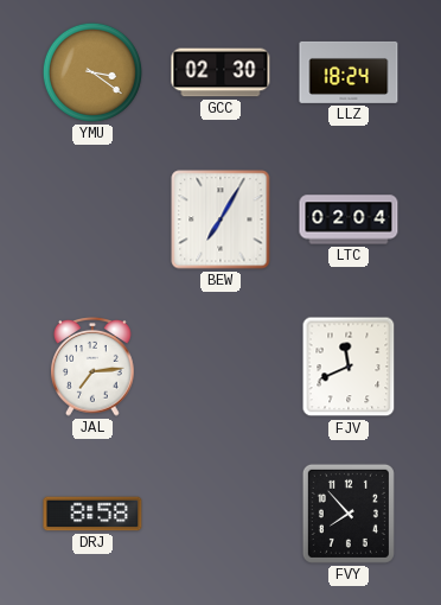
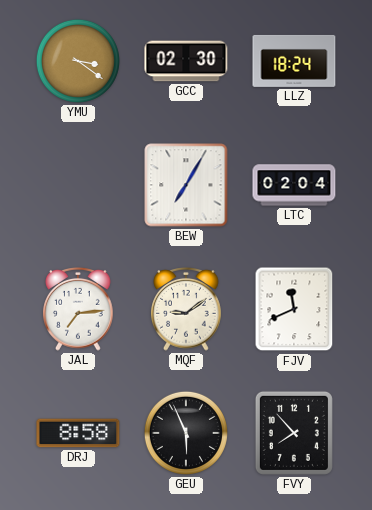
MQF: none -> 9:09
GEU: none -> 5:56
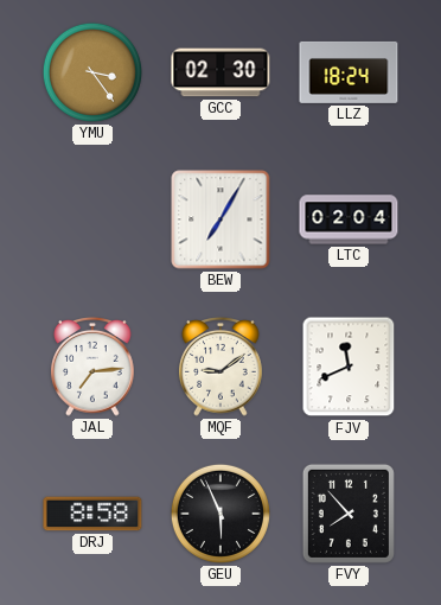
YMU: 3:21 -> 3:24
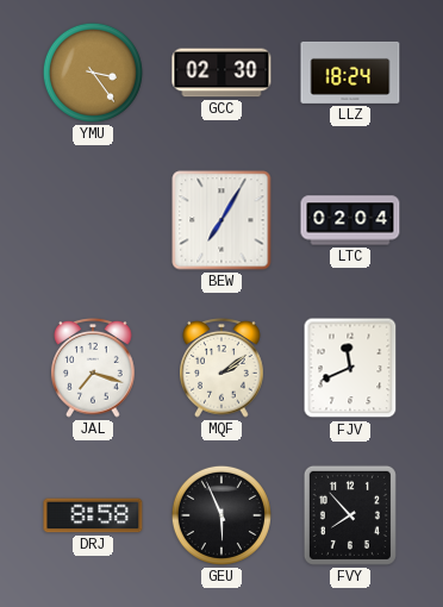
JAL: 7:14 -> 7:18
MQF: 9:09 -> 2:09
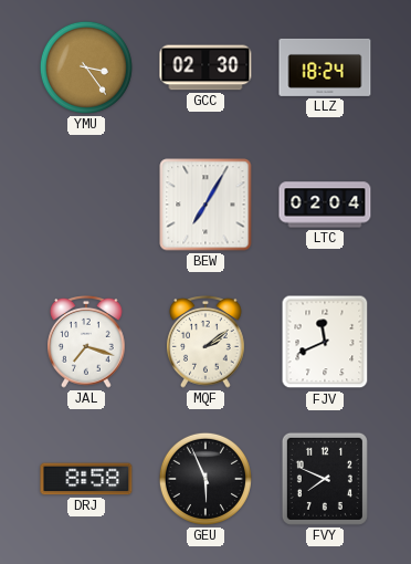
FVY: 7:53 -> 7:49
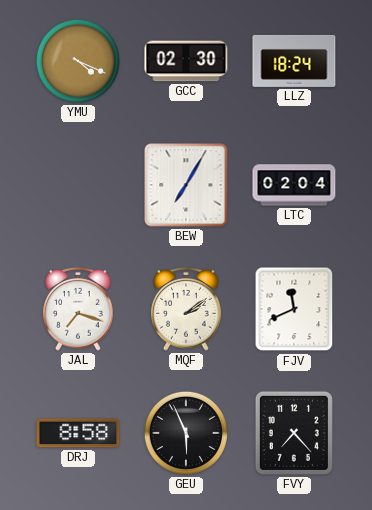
YMU: 3:24 -> 4:19
FVY: 7:49 -> 7:23
